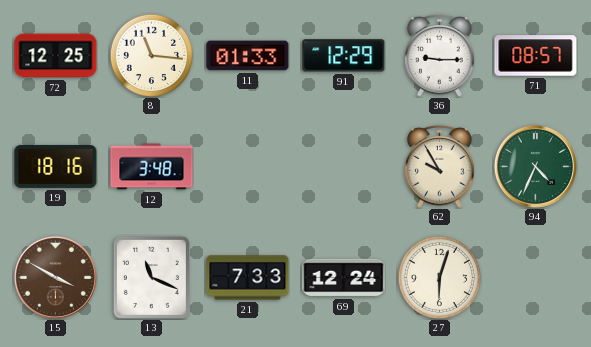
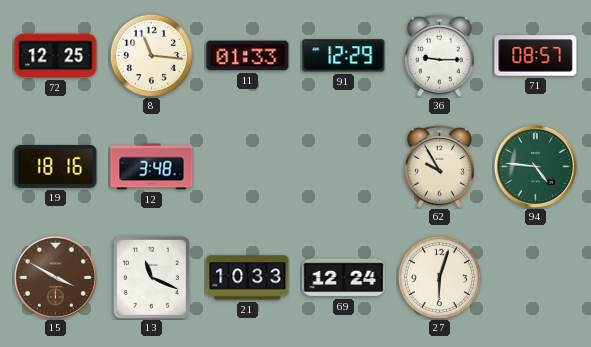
94: 4:34 -> 4:46
21: 7:33 -> 10:33
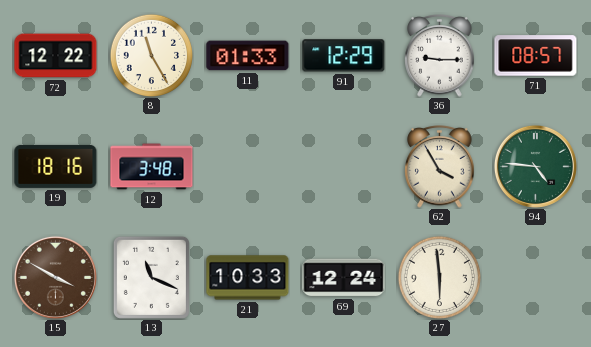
72: 12:25 -> 12:22
8: 11:16 -> 11:25
62: 9:55 -> 3:55
27: 6:03 -> 5:59
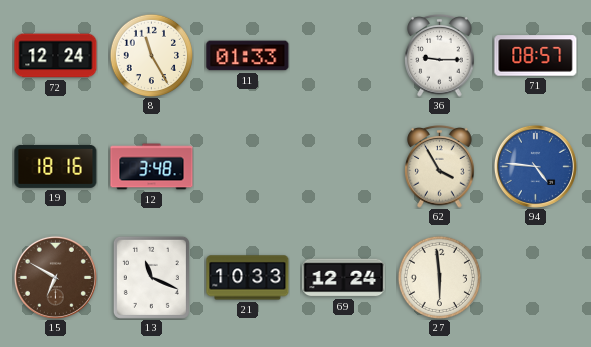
72: 12:22 -> 12:24
91: 12:29 -> none
94 dial: green -> blue
15: 3:50 -> 6:50
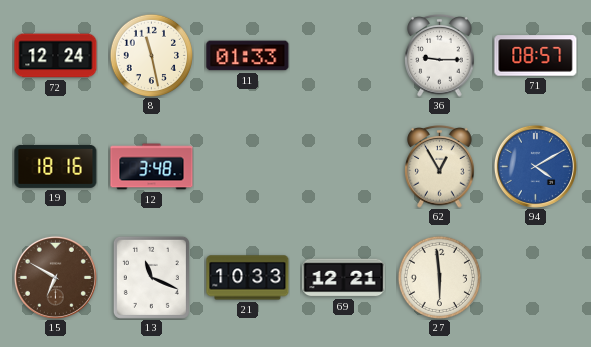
8: 11:25 -> 11:28
62: 3:55 -> 12:55
94: 4:46 -> 4:10
69: 12:24 -> 12:21
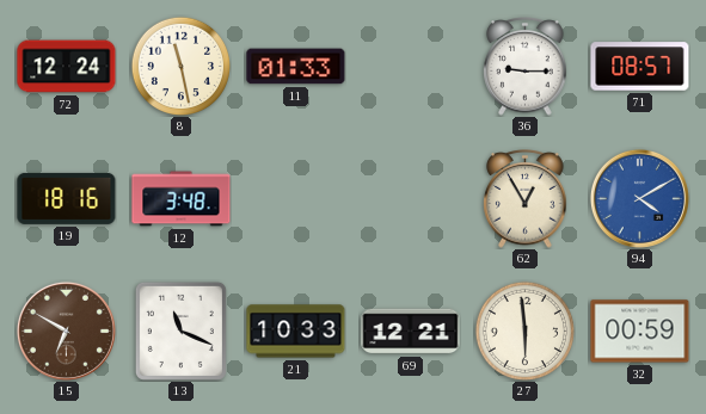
32: none -> 00:59
